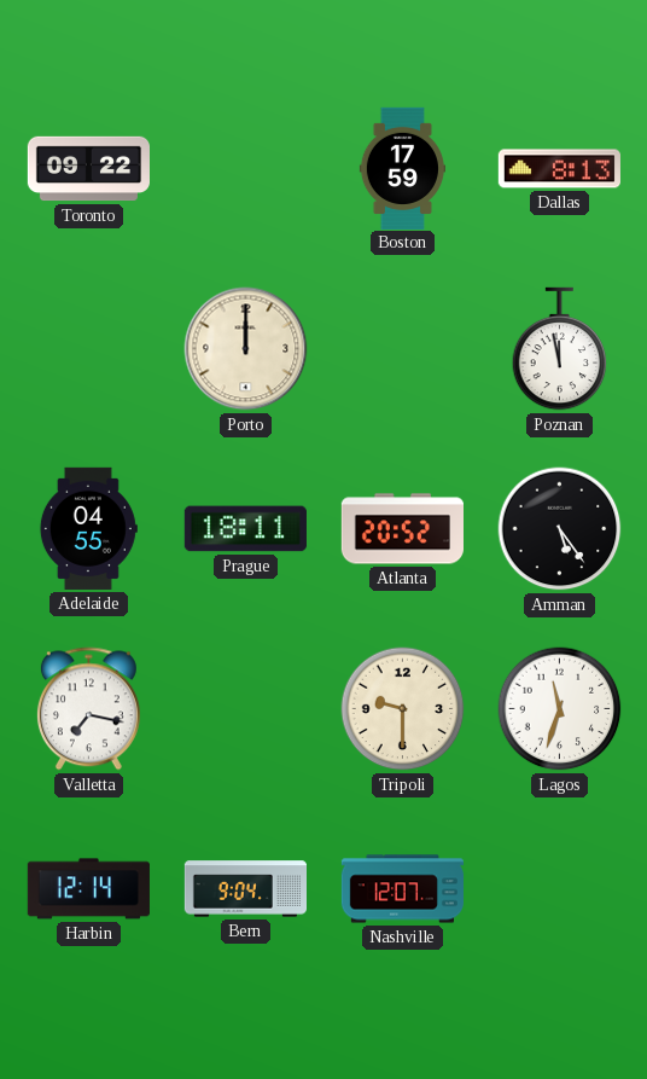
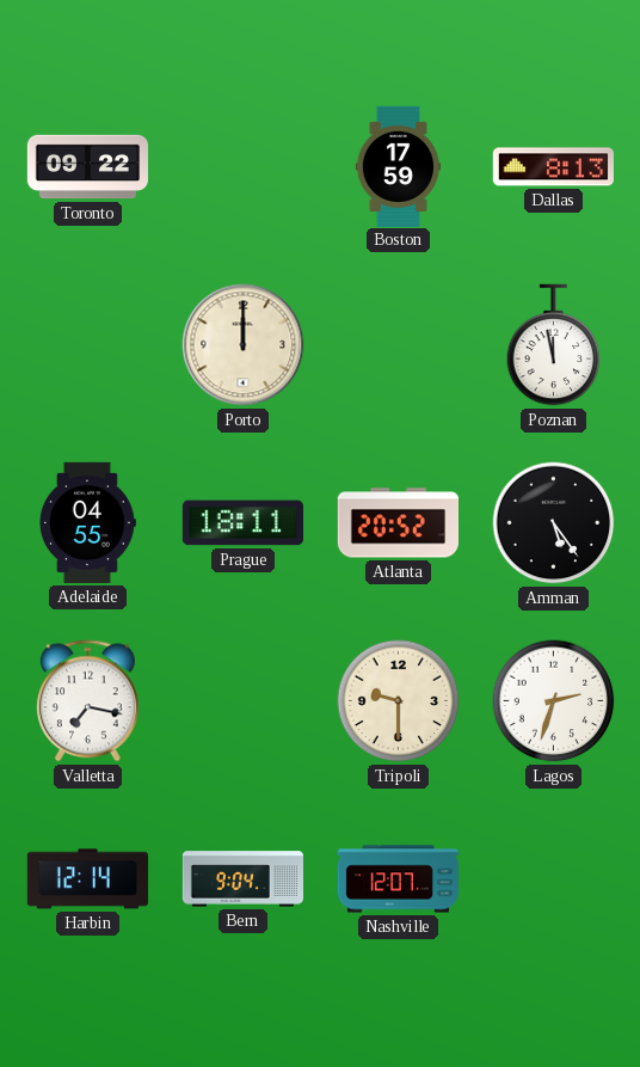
Lagos: 11:33 -> 2:33
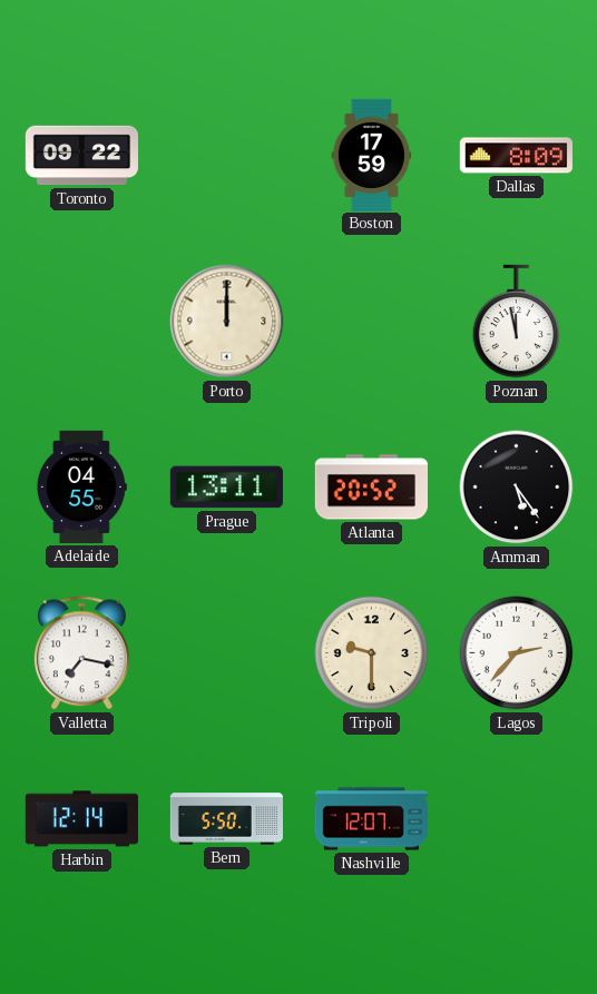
Dallas: 8:13 -> 8:09
Prague: 18:11 -> 13:11
Lagos: 2:33 -> 2:37
Bern: 9:04 -> 5:50
